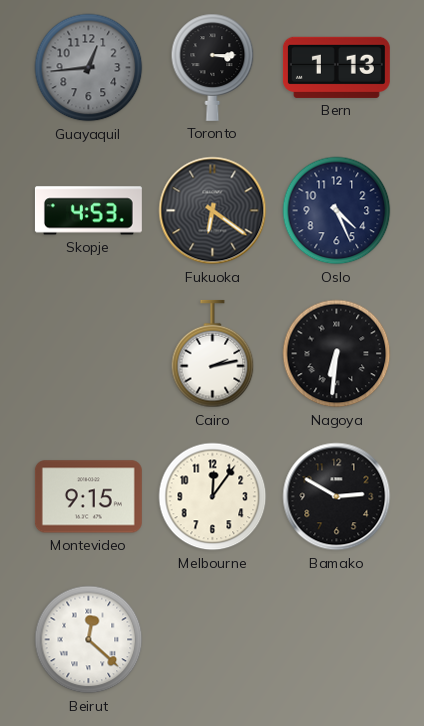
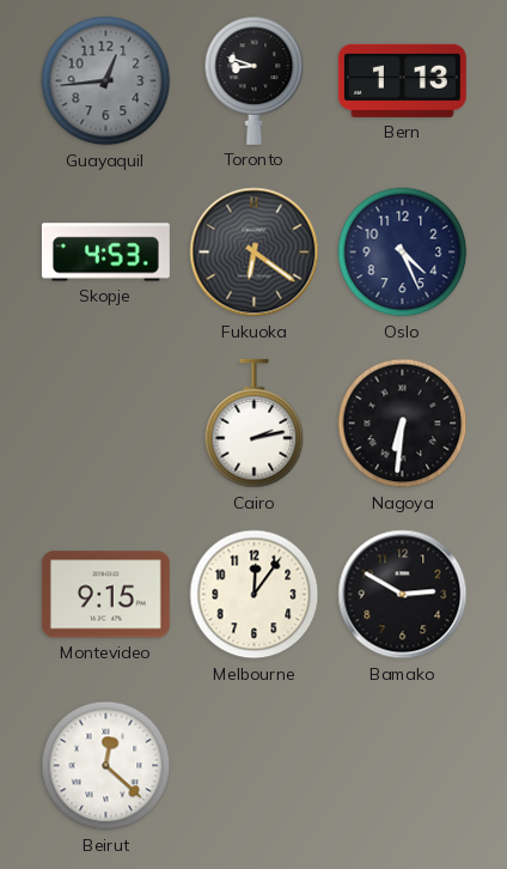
Toronto: 3:15 -> 8:48
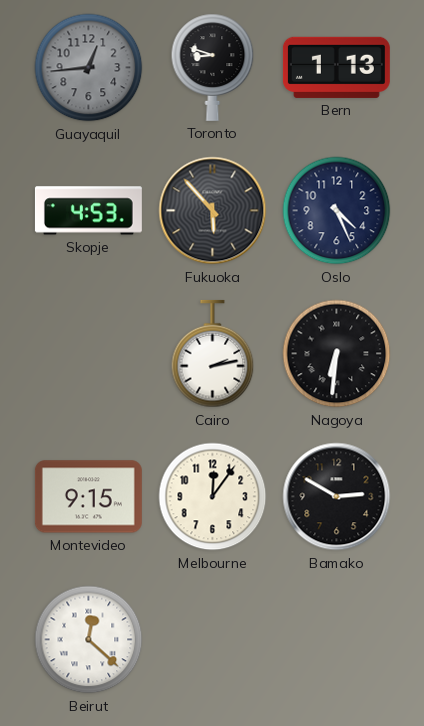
Fukuoka: 6:21 -> 5:53
